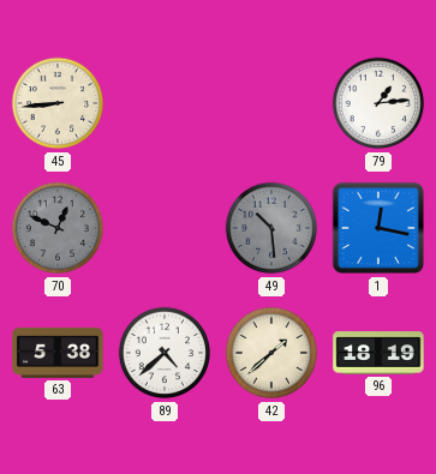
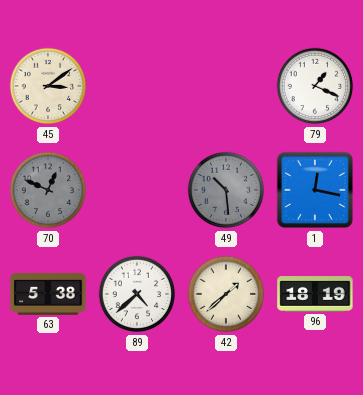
45: 8:44 -> 3:09
79: 1:14 -> 1:19
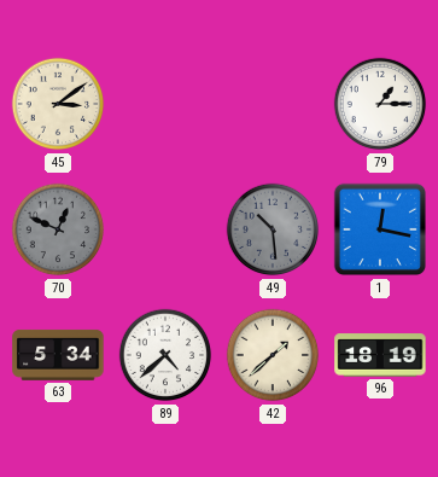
79: 1:19 -> 1:15
63: 5:38 -> 5:34
